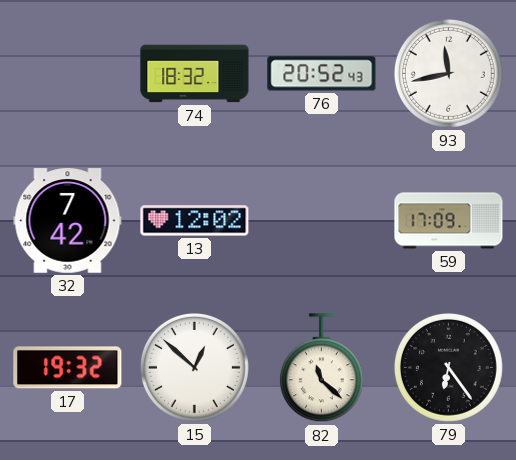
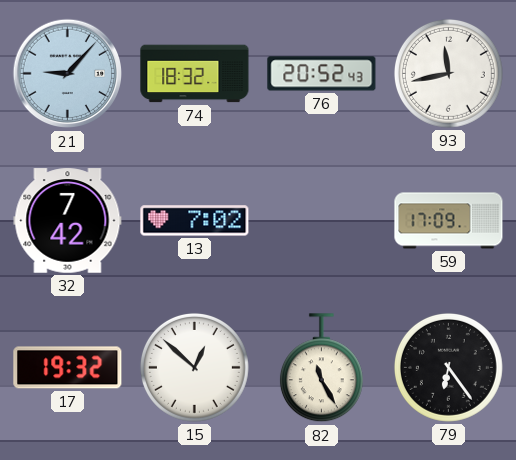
21: none -> 9:07
13: 12:02 -> 7:02
82: 11:22 -> 11:25
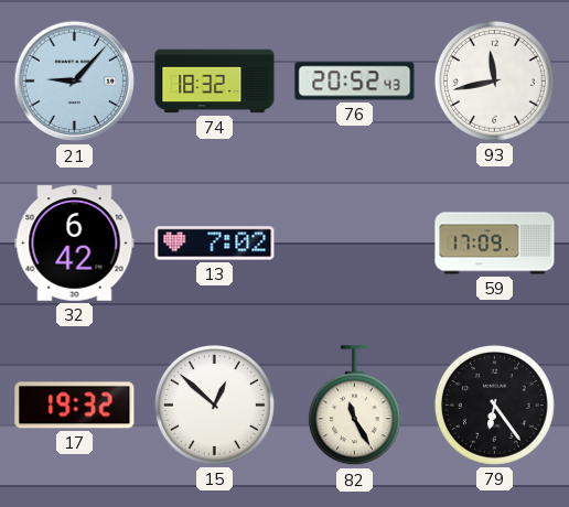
32: 7:42 -> 6:42
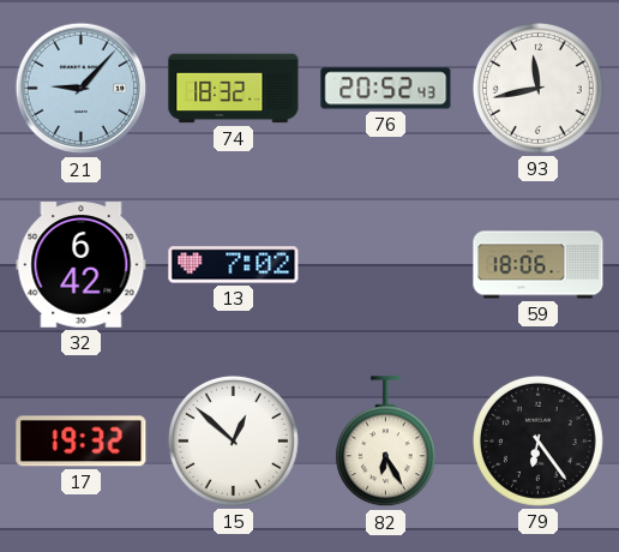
59: 17:09 -> 18:06
82: 11:25 -> 6:25
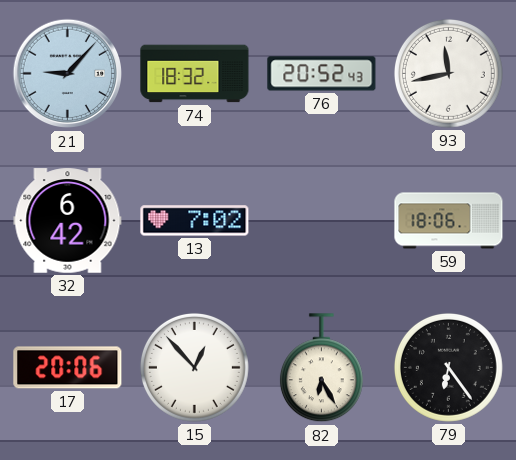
17: 19:32 -> 20:06
15: 12:52 -> 12:53
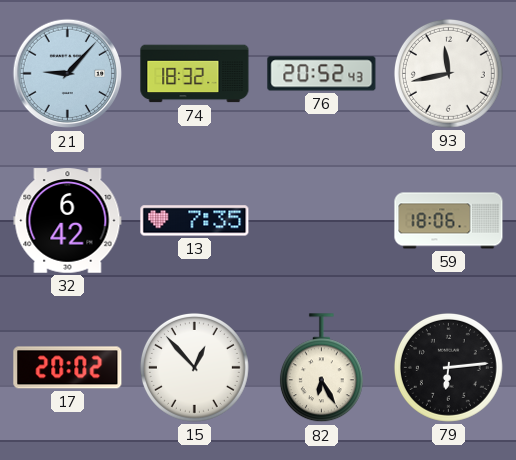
13: 7:02 -> 7:35
17: 20:06 -> 20:02
79: 6:24 -> 6:14
